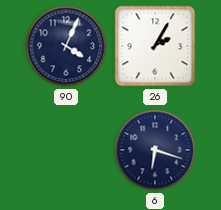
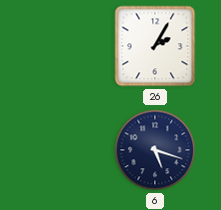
90: 4:04 -> none
6: 6:18 -> 5:18
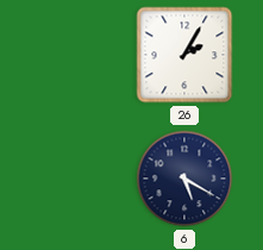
6: 5:18 -> 5:20
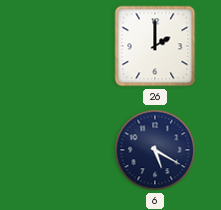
26: 2:05 -> 2:00
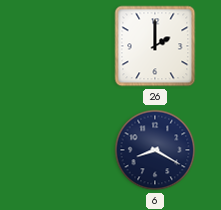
6: 5:20 -> 8:20
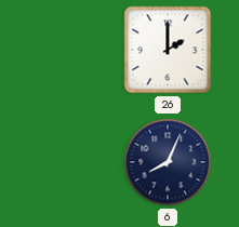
6: 8:20 -> 8:04
